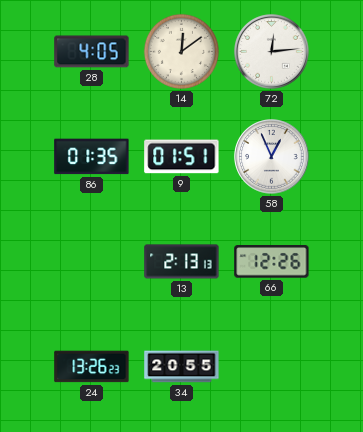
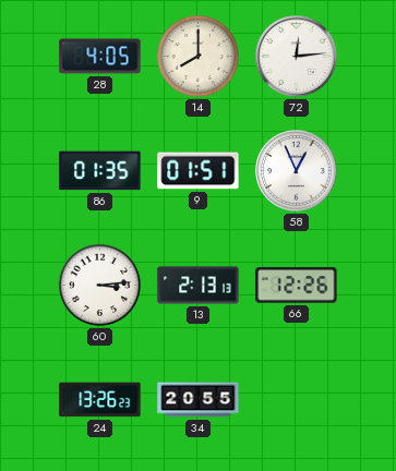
14: 12:09 -> 8:00
60: none -> 3:14
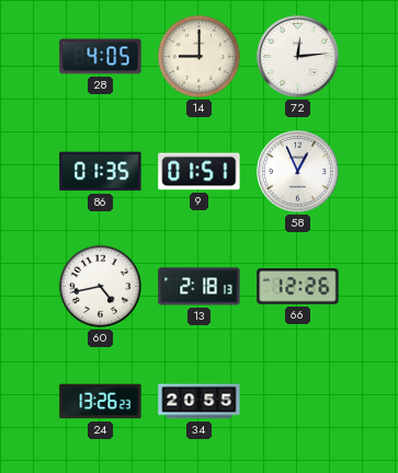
14: 8:00 -> 9:00
60: 3:14 -> 4:43
13: 2:13 -> 2:18
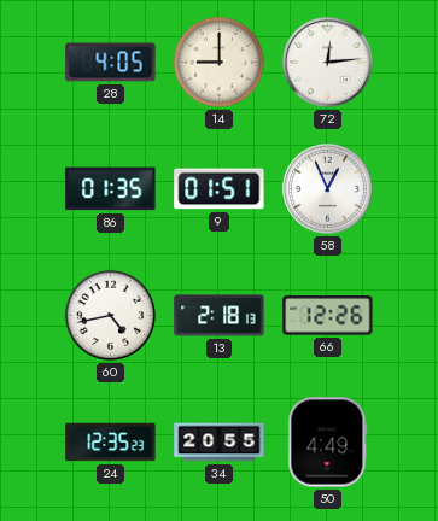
24: 13:26 -> 12:35
50: none -> 4:49
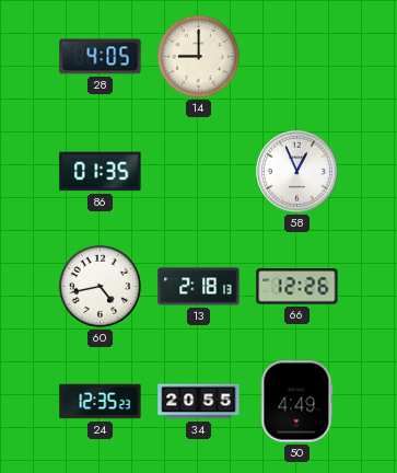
72: 12:14 -> none
9: 01:51 -> none
